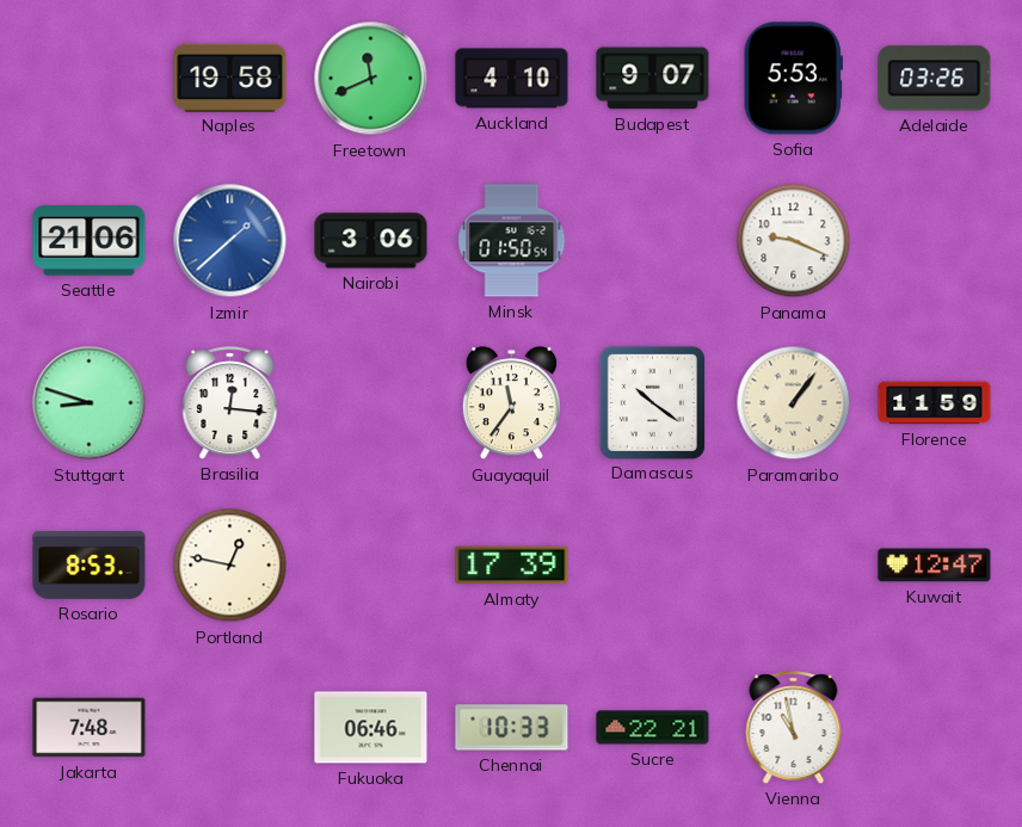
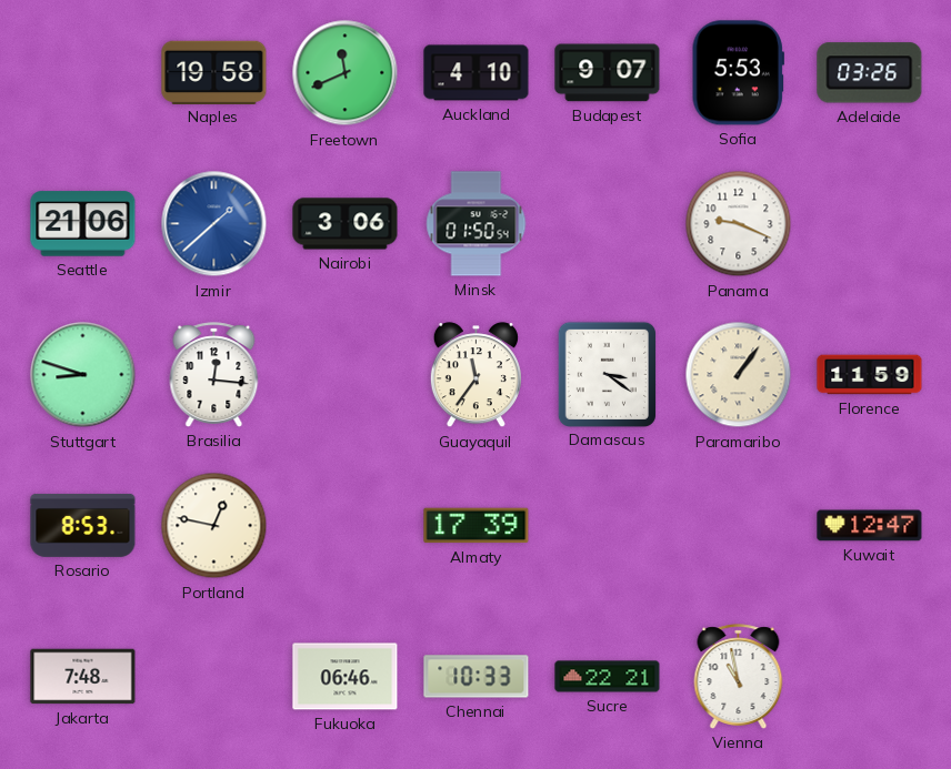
Damascus: 10:21 -> 3:21
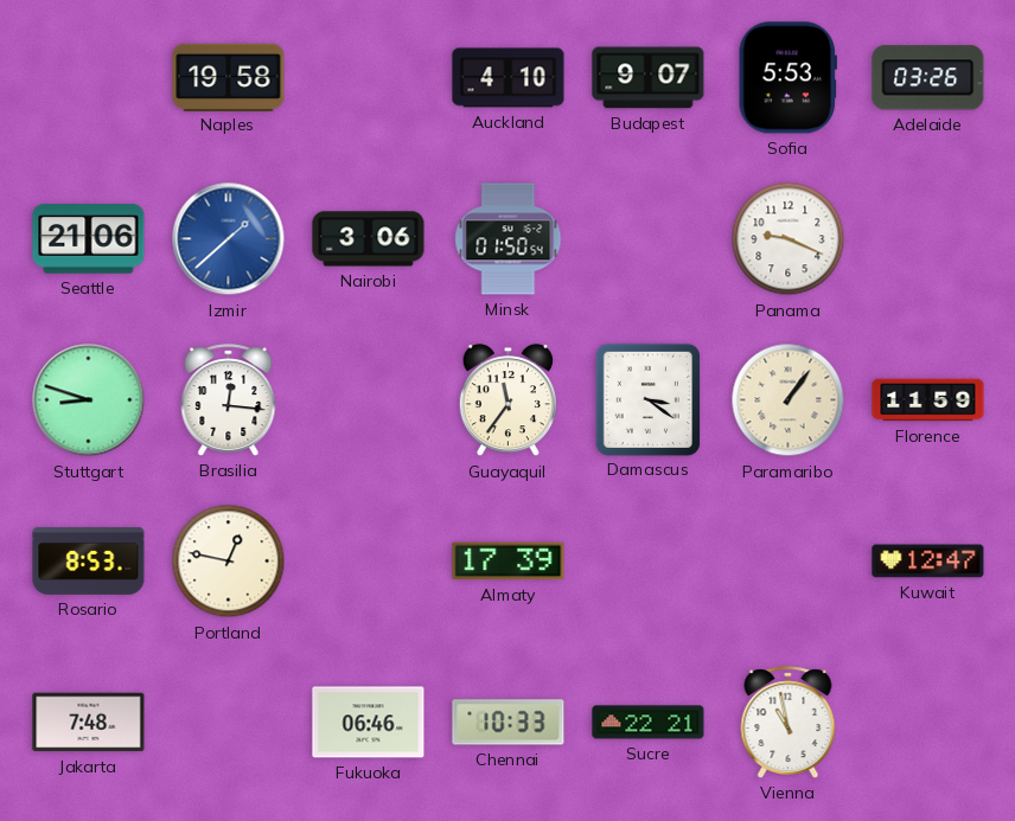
Freetown: 11:41 -> none
